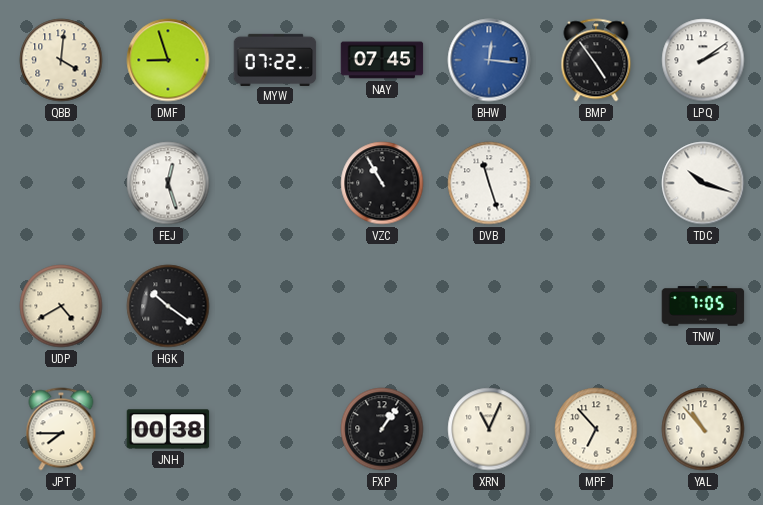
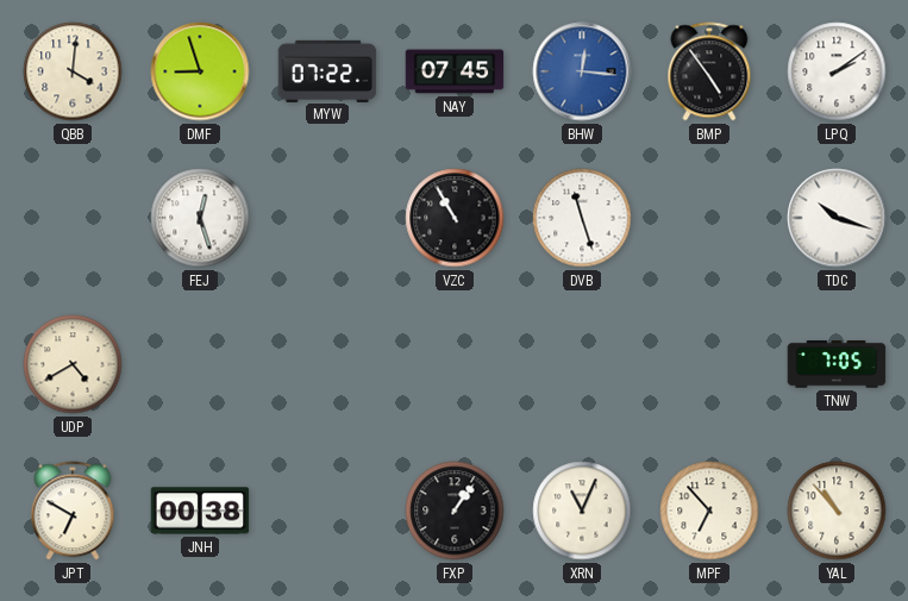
HGK: 10:21 -> none
JPT: 7:45 -> 6:50
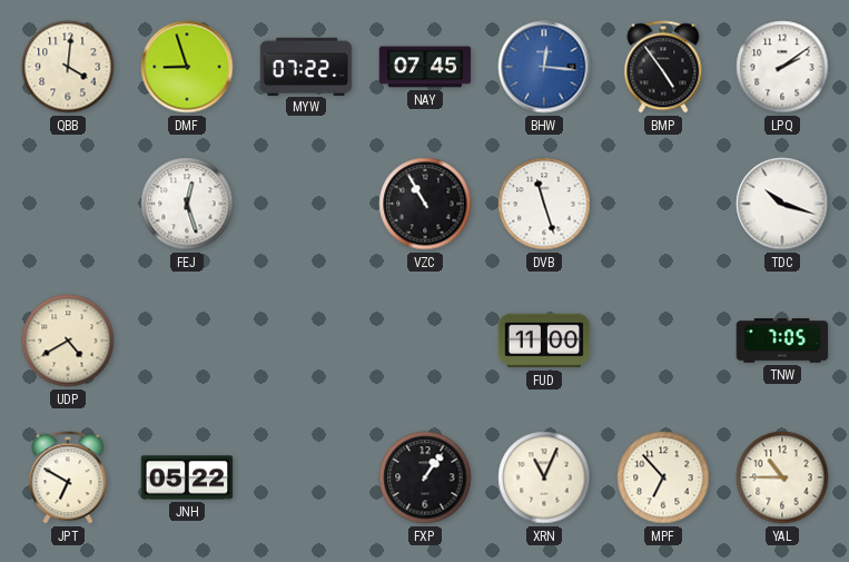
FUD: none -> 11:00
JNH: 00:38 -> 05:22
YAL: 10:53 -> 10:45
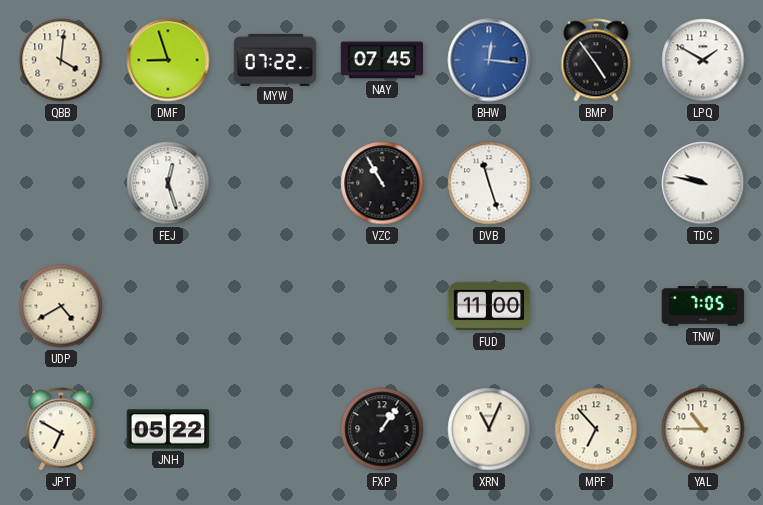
LPQ: 2:09 -> 1:50
TDC: 10:18 -> 9:47
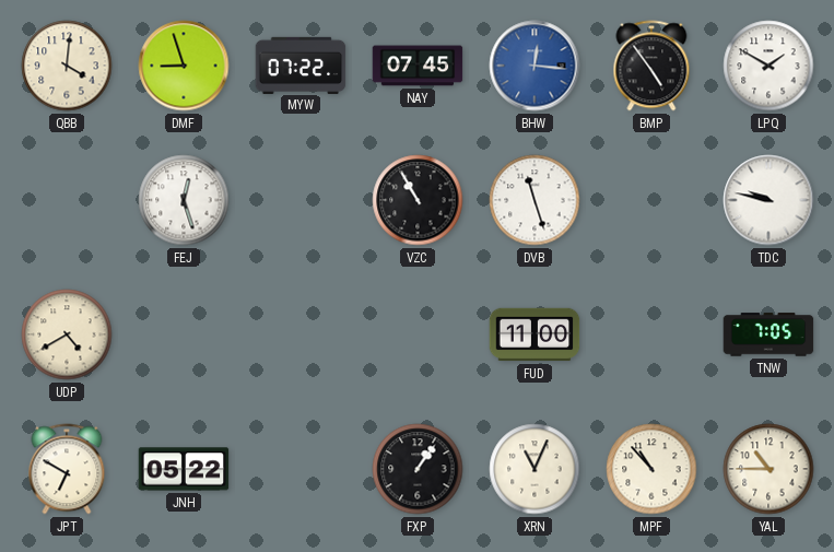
MPF: 6:53 -> 10:53
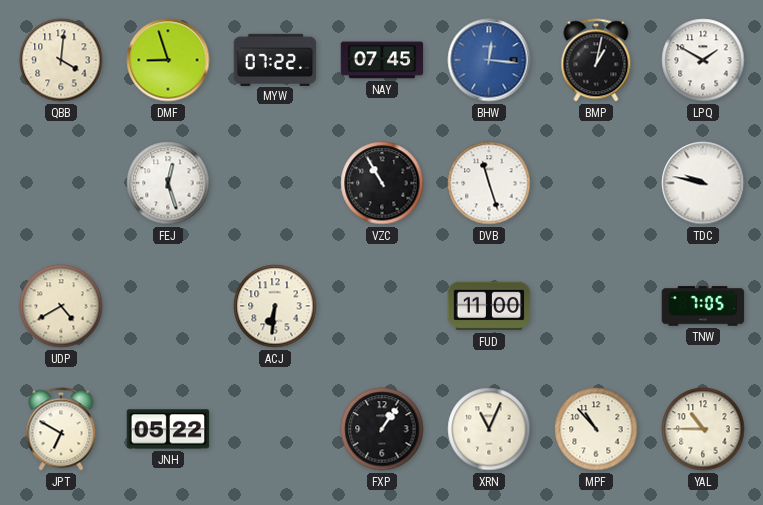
BMP: 4:54 -> 1:02
ACJ: none -> 6:31
